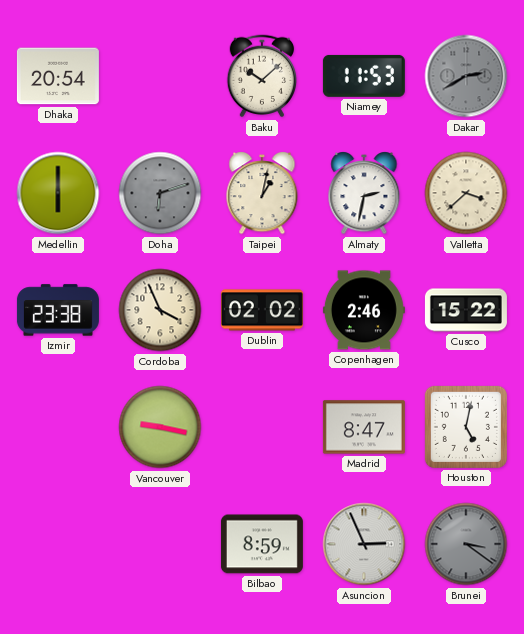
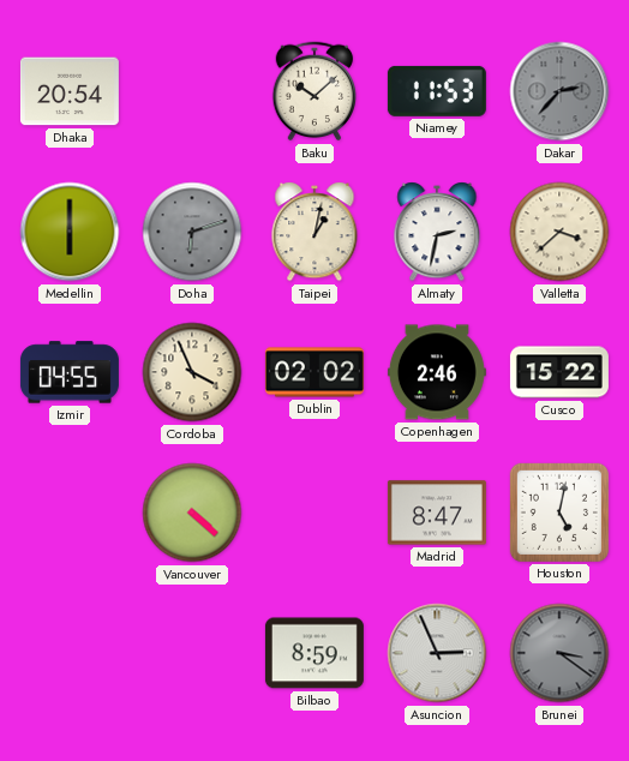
Dakar: 2:40 -> 2:37
Izmir: 23:38 -> 04:55
Vancouver: 9:17 -> 4:22
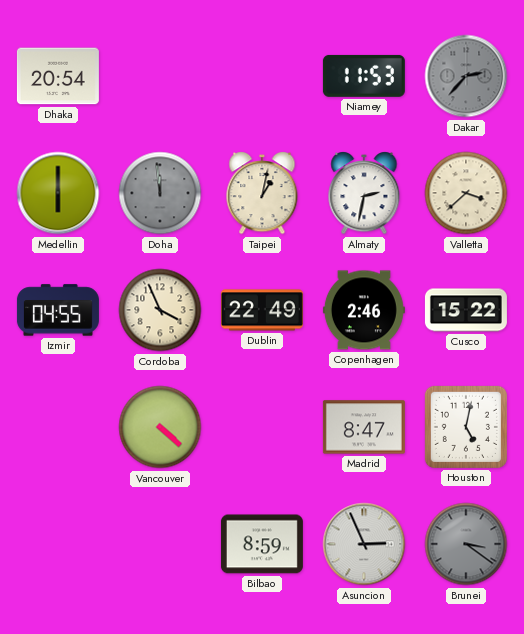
Baku: 10:08 -> none
Doha: 6:12 -> 11:59
Dublin: 02:02 -> 22:49
